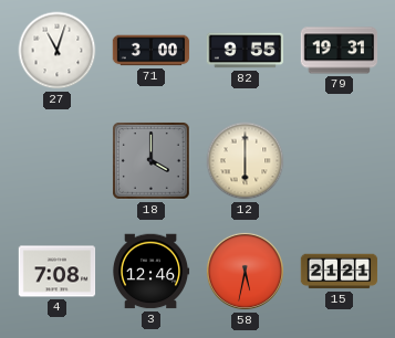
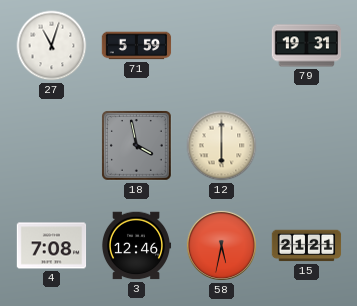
71: 3:00 -> 5:59
82: 9:55 -> none
18: 4:00 -> 3:58
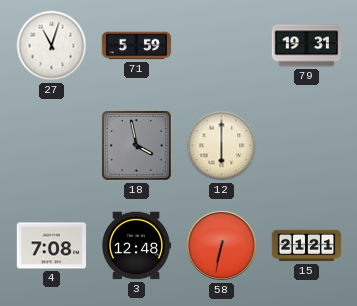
3: 12:46 -> 12:48
58: 5:32 -> 6:32
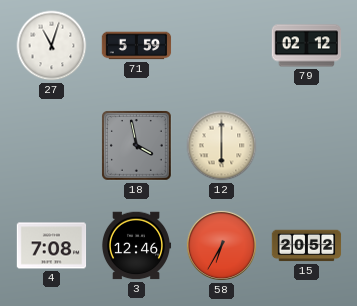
79: 19:31 -> 02:12
3: 12:48 -> 12:46
58: 6:32 -> 6:35
15: 21:21 -> 20:52
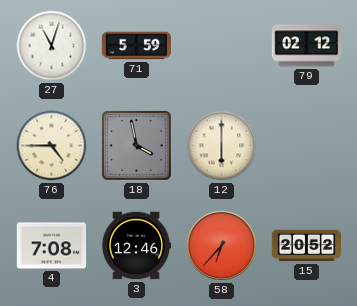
76: none -> 4:45
58: 6:35 -> 6:37
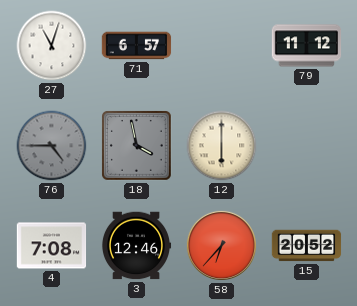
71: 5:59 -> 6:57
79: 02:12 -> 11:12
76 dial: cream -> grey
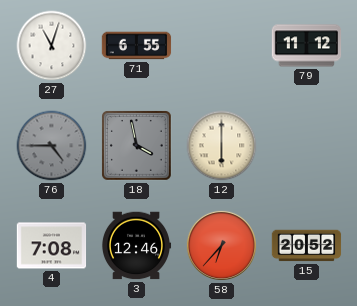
71: 6:57 -> 6:55
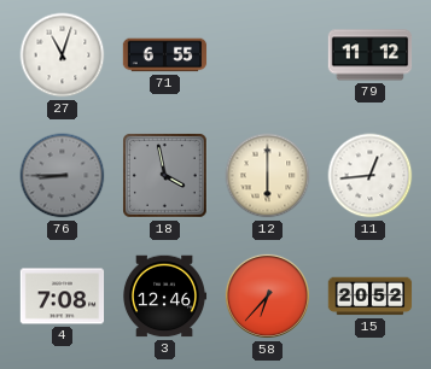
76: 4:45 -> 8:45
11: none -> 12:44
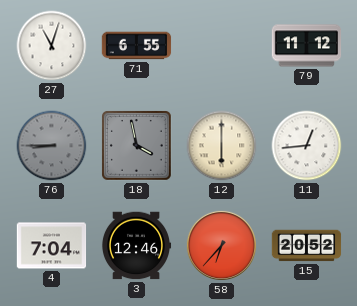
4: 7:08 -> 7:04
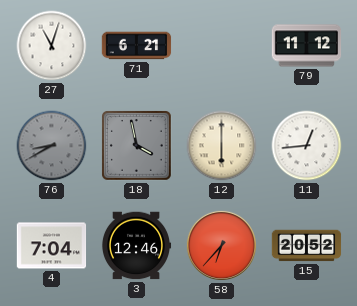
71: 6:55 -> 6:21
76: 8:45 -> 8:40
